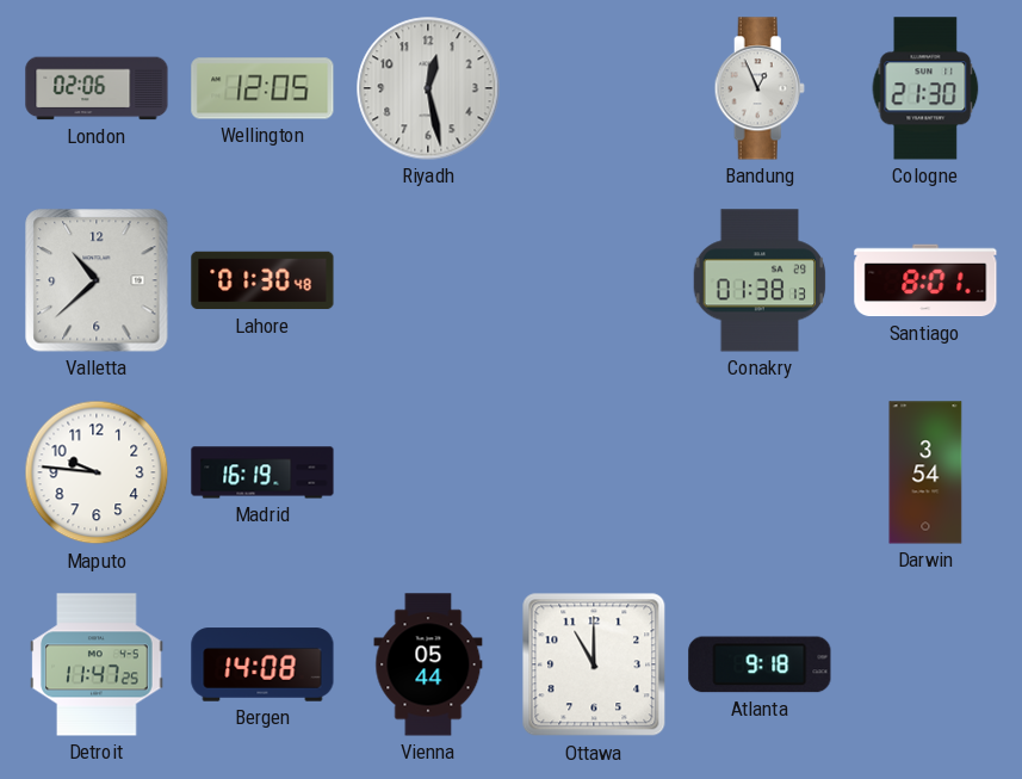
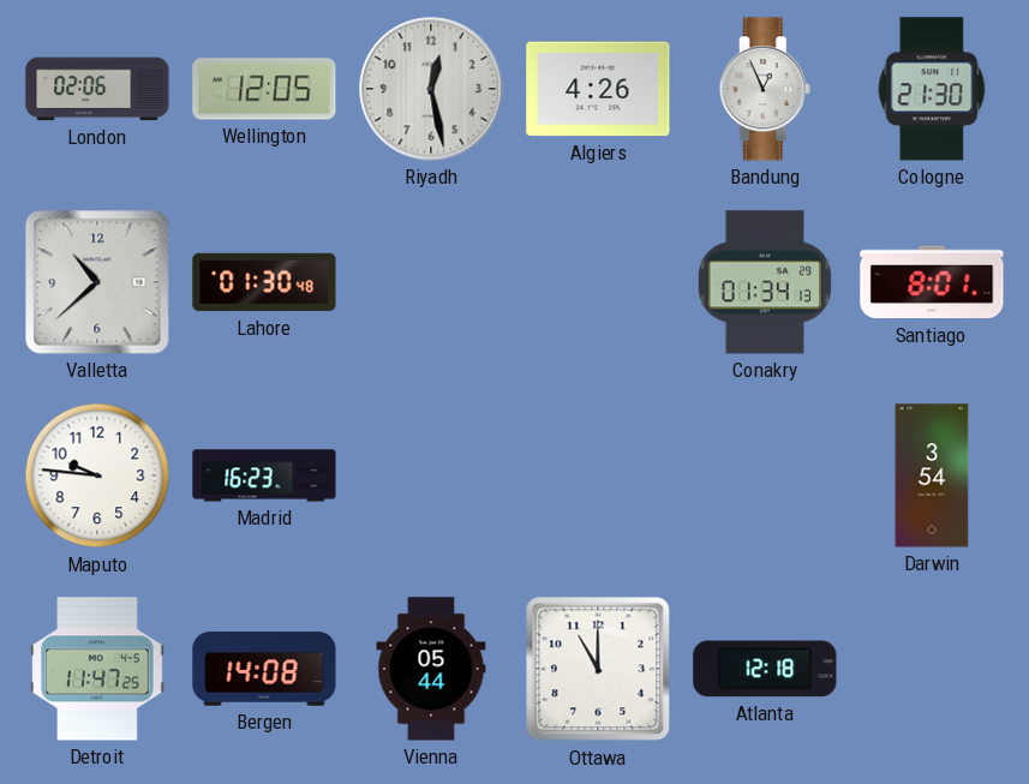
Algiers: none -> 4:26
Conakry: 01:38 -> 01:34
Madrid: 16:19 -> 16:23
Atlanta: 9:18 -> 12:18
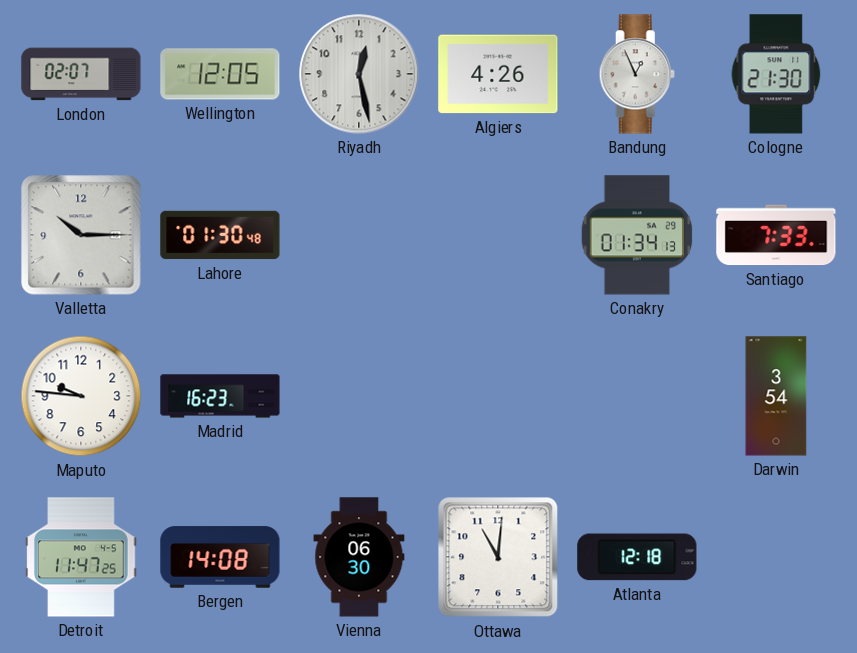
London: 02:06 -> 02:07
Valletta: 10:38 -> 10:15
Santiago: 8:01 -> 7:33
Vienna: 05:44 -> 06:30
Ottawa: 11:00 -> 11:01
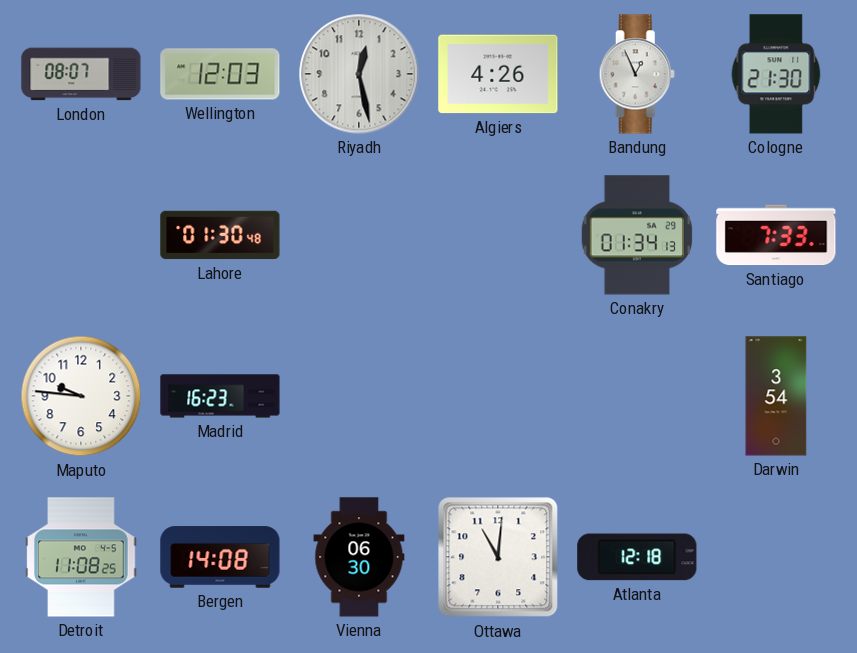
London: 02:07 -> 08:07
Wellington: 12:05 -> 12:03
Valletta: 10:15 -> none
Detroit: 11:47 -> 11:08
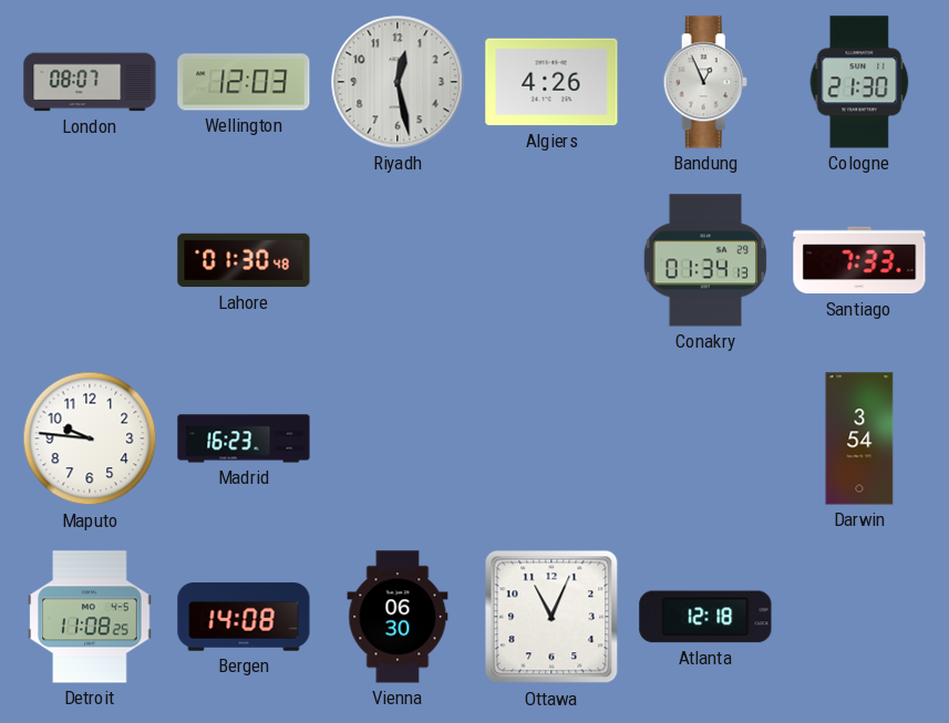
Ottawa: 11:01 -> 11:04
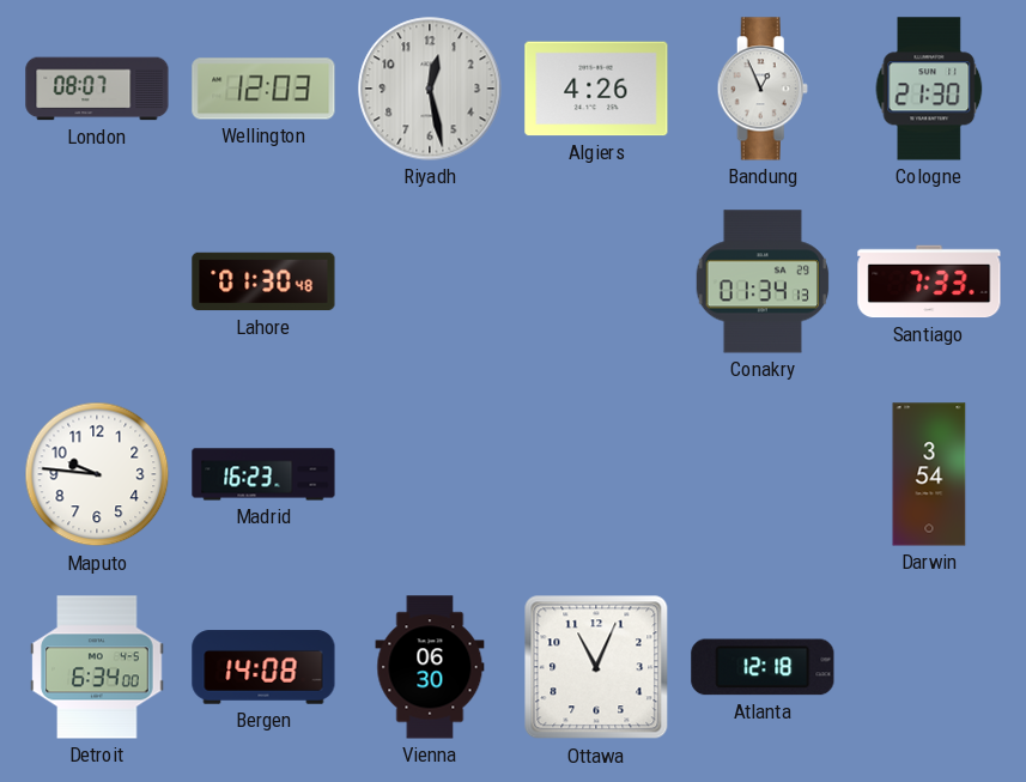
Detroit: 11:08 -> 6:34
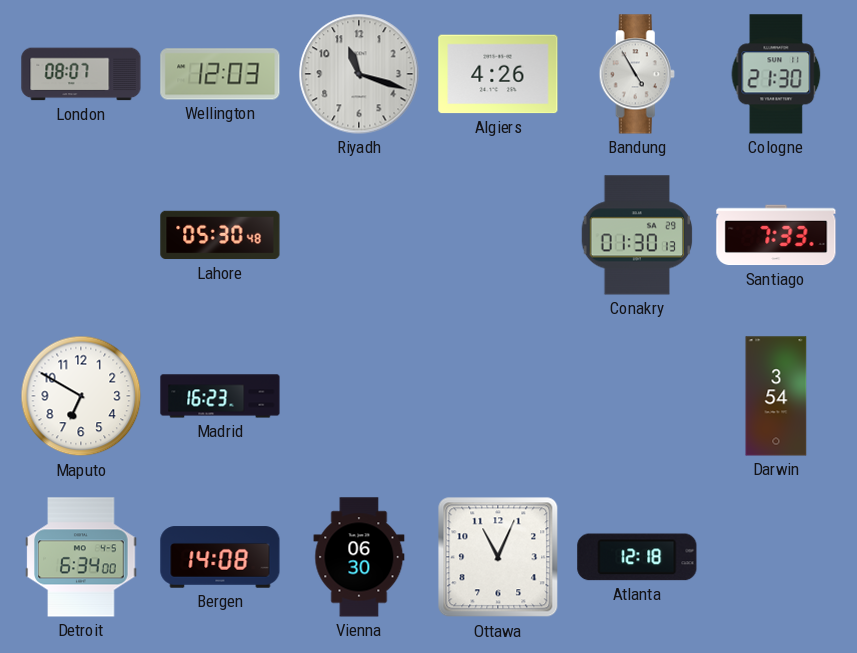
Riyadh: 12:28 -> 11:18
Bandung: 12:56 -> 4:55
Lahore: 01:30 -> 05:30
Conakry: 01:34 -> 01:30
Maputo: 9:46 -> 6:50
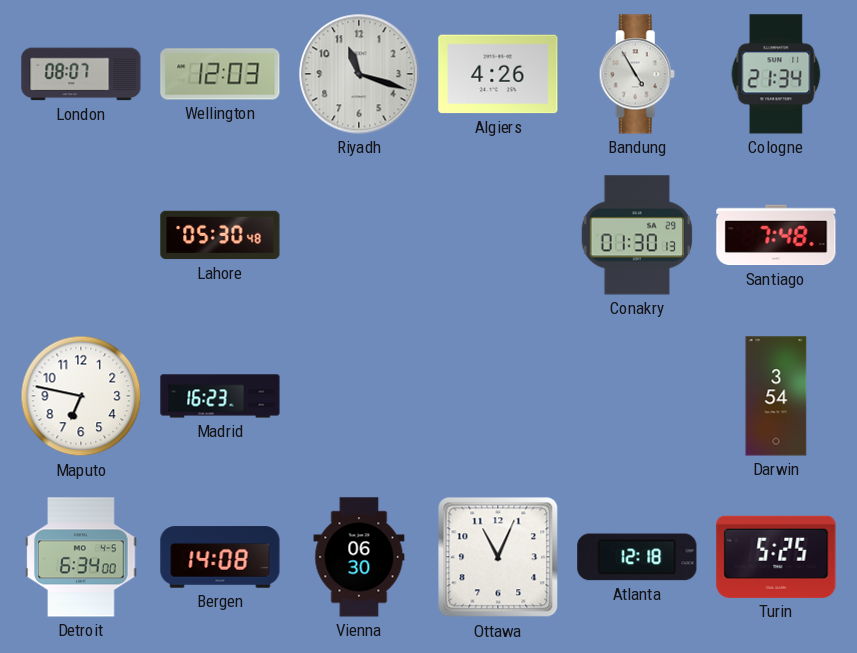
Cologne: 21:30 -> 21:34
Santiago: 7:33 -> 7:48
Maputo: 6:50 -> 6:47
Turin: none -> 5:25
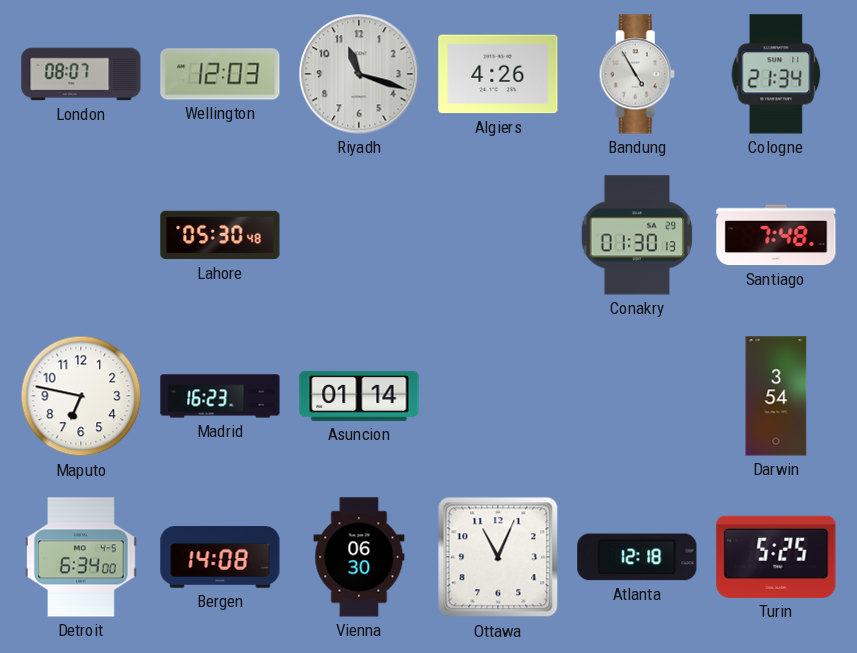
Asuncion: none -> 01:14
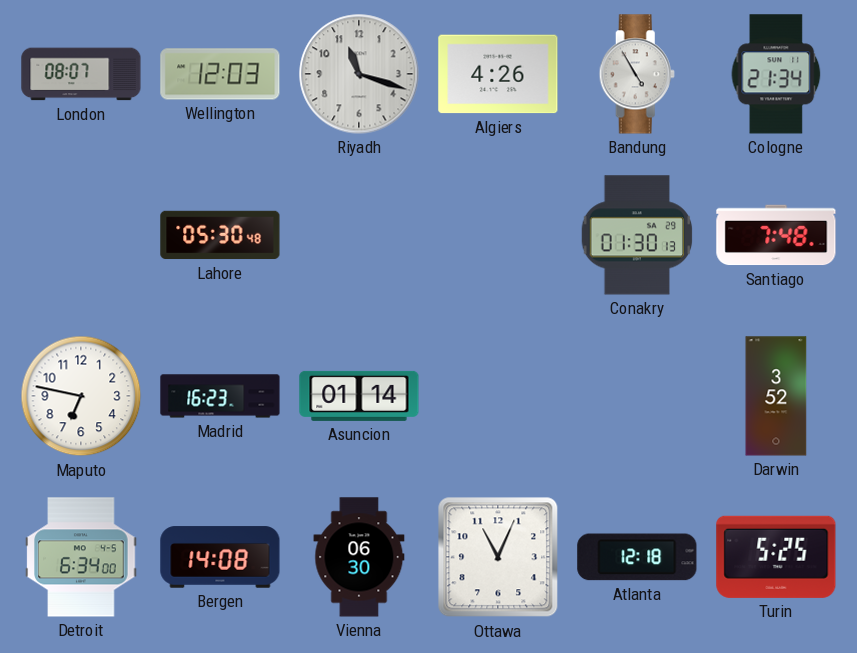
Darwin: 3:54 -> 3:52
